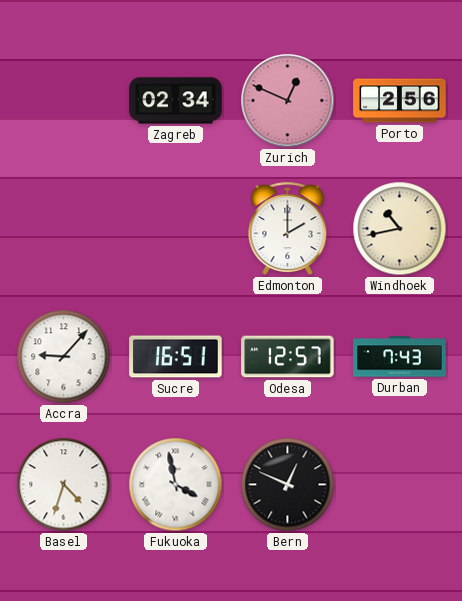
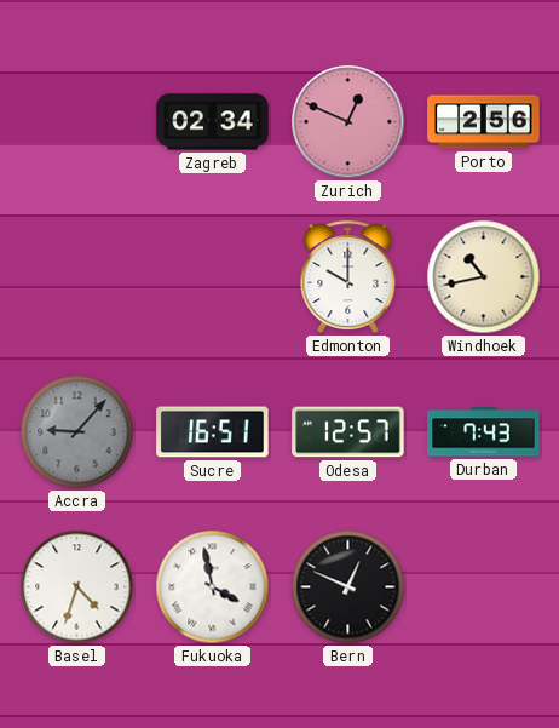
Edmonton: 2:00 -> 10:00
Accra dial: white -> grey
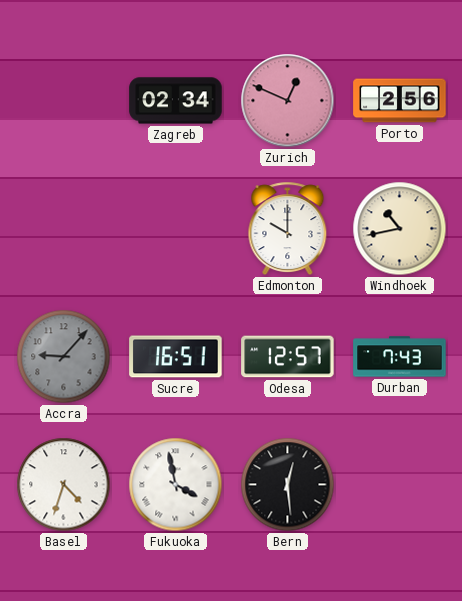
Bern: 12:49 -> 12:29
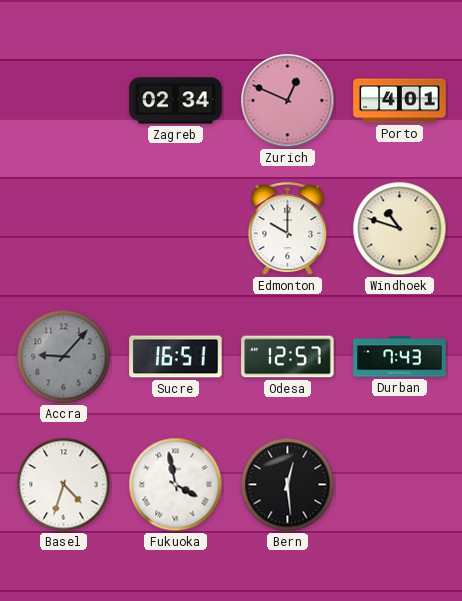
Porto: 2:56 -> 4:01
Windhoek: 10:43 -> 10:48
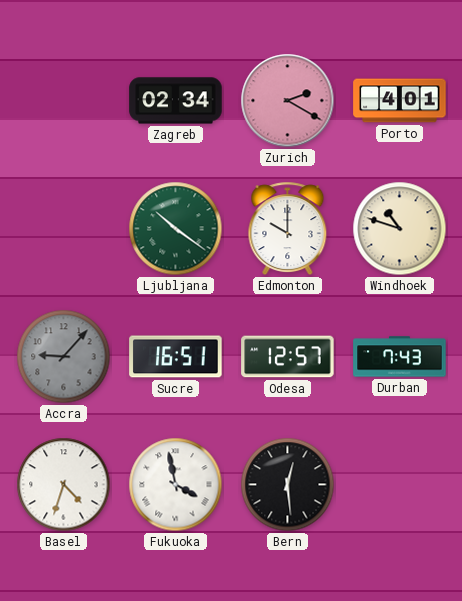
Zurich: 12:49 -> 2:20
Ljubljana: none -> 10:21
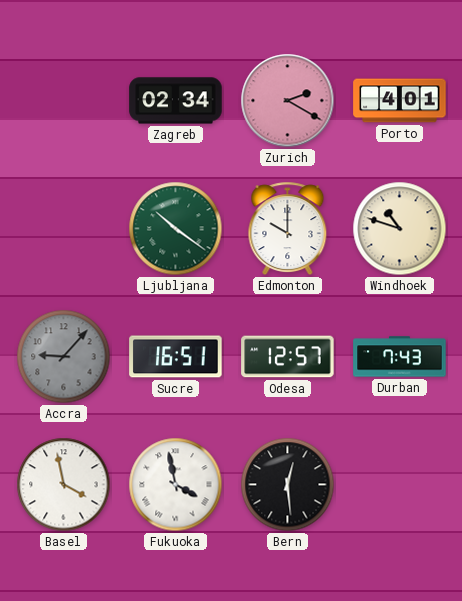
Basel: 4:33 -> 3:58
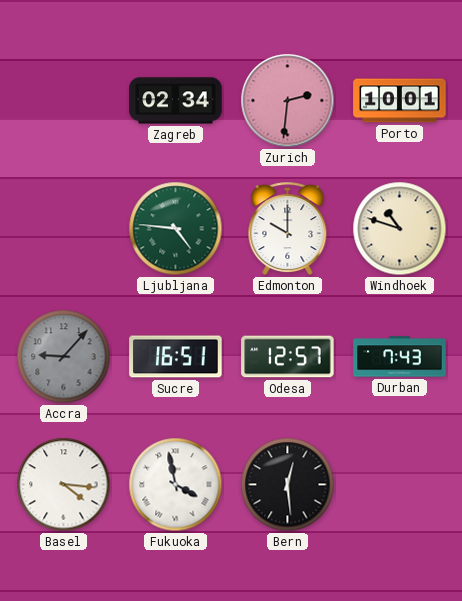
Zurich: 2:20 -> 2:31
Porto: 4:01 -> 10:01
Ljubljana: 10:21 -> 4:46
Basel: 3:58 -> 4:16
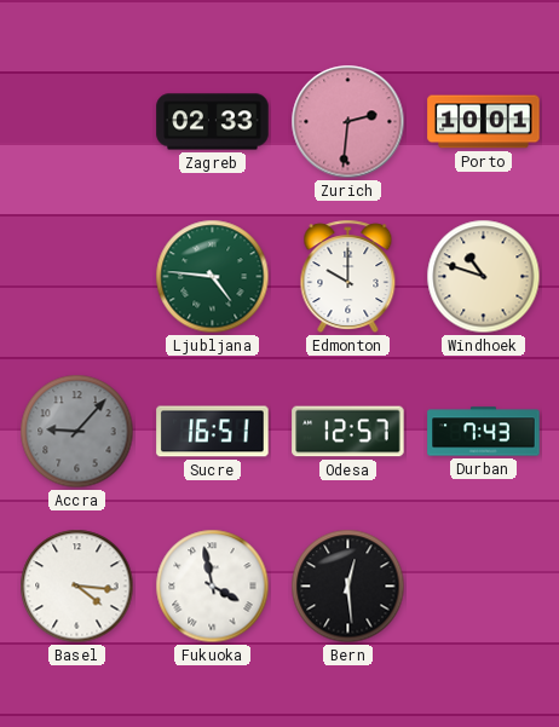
Zagreb: 02:34 -> 02:33
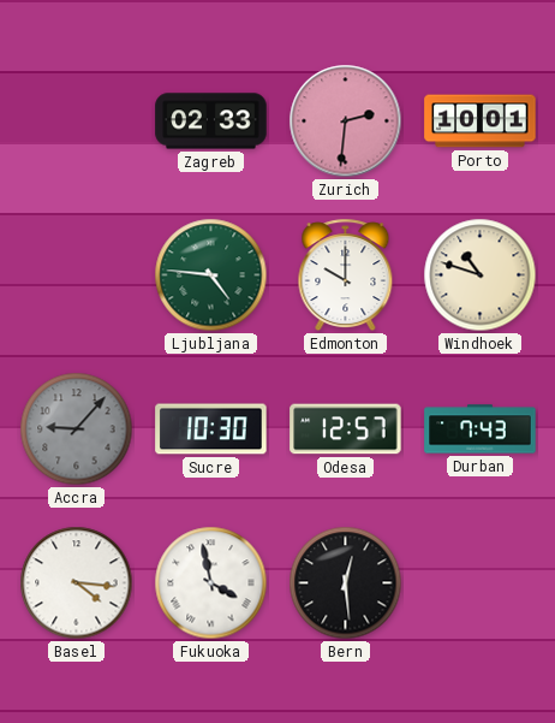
Sucre: 16:51 -> 10:30
